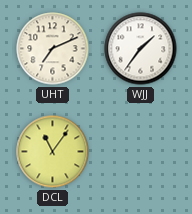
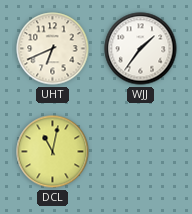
UHT: 7:11 -> 6:41
DCL: 11:06 -> 11:02
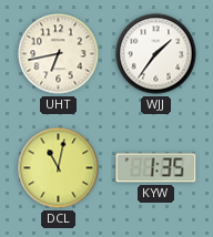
UHT: 6:41 -> 6:43
KYW: none -> 1:35
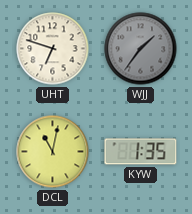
UHT: 6:43 -> 6:48
WJJ dial: white -> grey
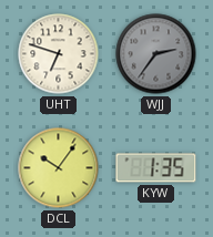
WJJ: 1:36 -> 2:36
DCL: 11:02 -> 10:06
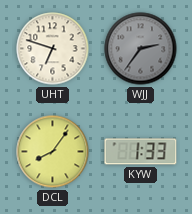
DCL: 10:06 -> 8:06
KYW: 1:35 -> 1:33
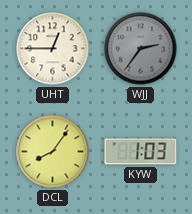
UHT: 6:48 -> 12:45
KYW: 1:33 -> 1:03
